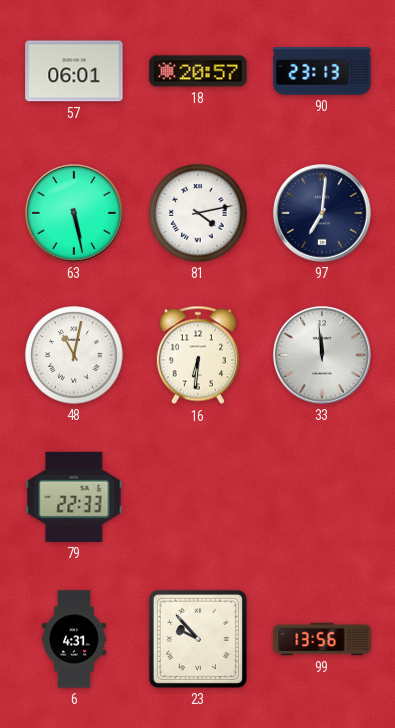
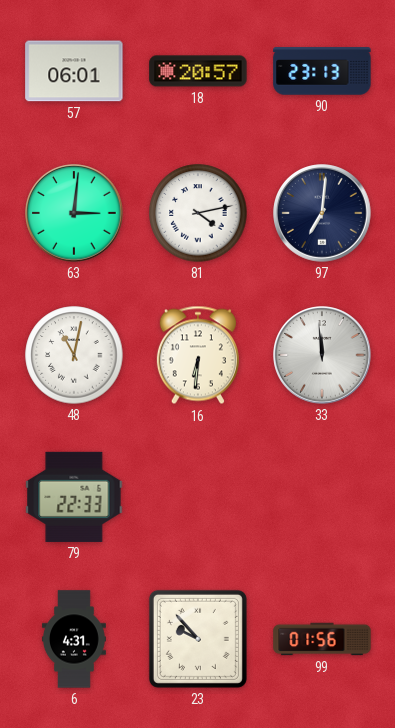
63: 5:28 -> 3:01
99: 13:56 -> 01:56
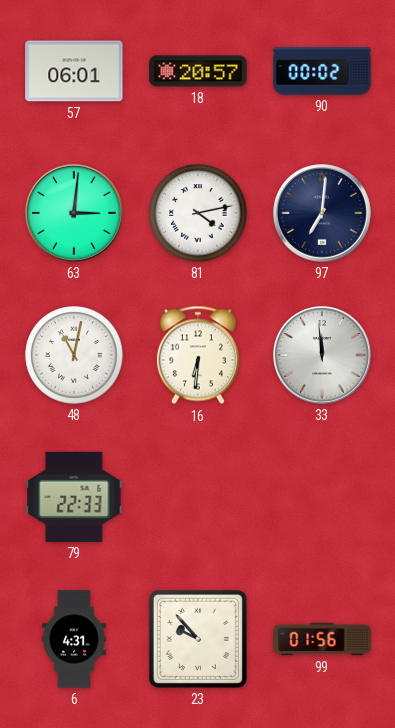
90: 23:13 -> 00:02
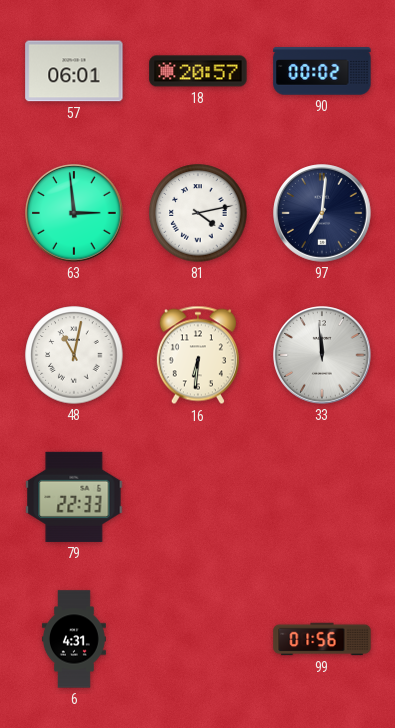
63: 3:01 -> 2:59
23: 9:53 -> none
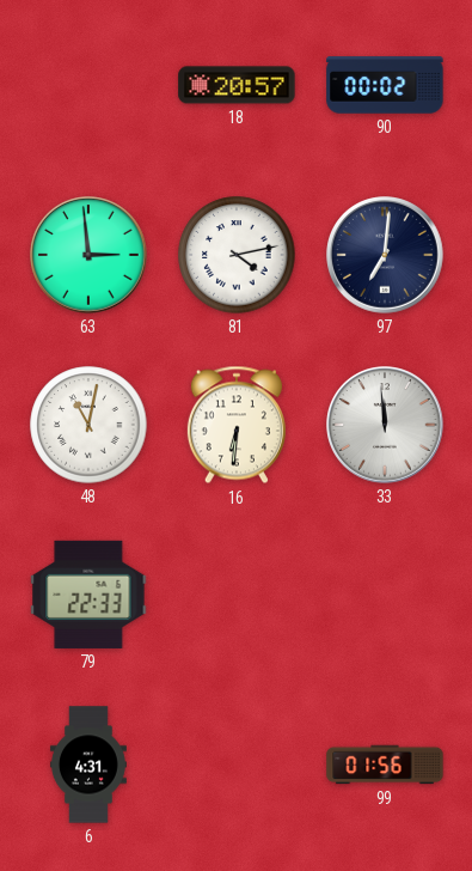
57: 06:01 -> none
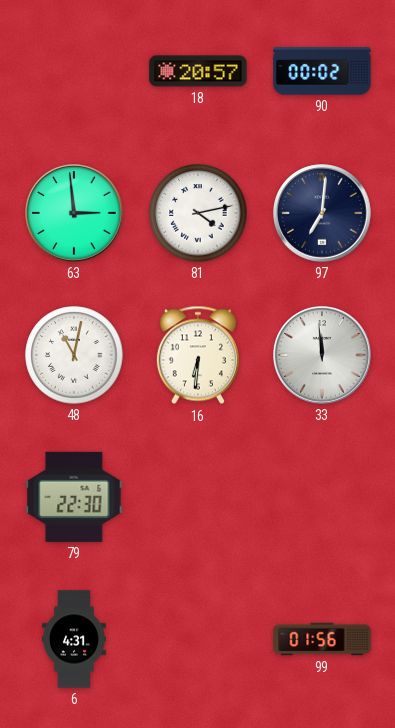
79: 22:33 -> 22:30
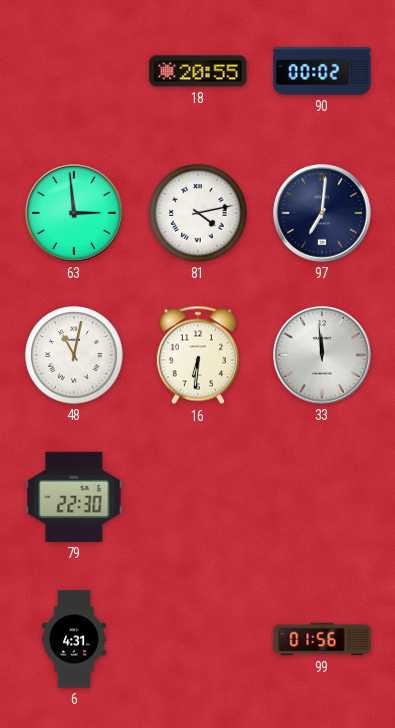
18: 20:57 -> 20:55
